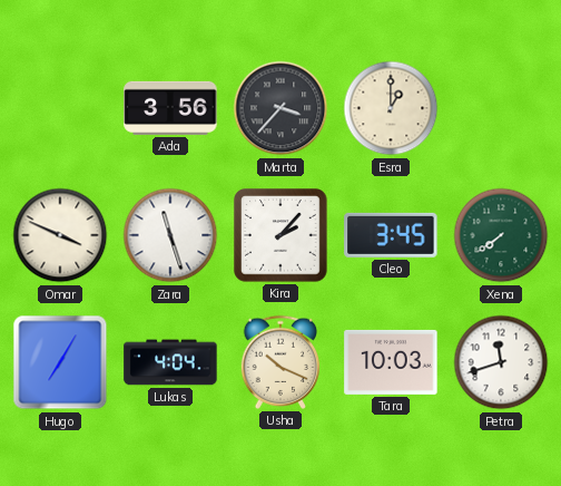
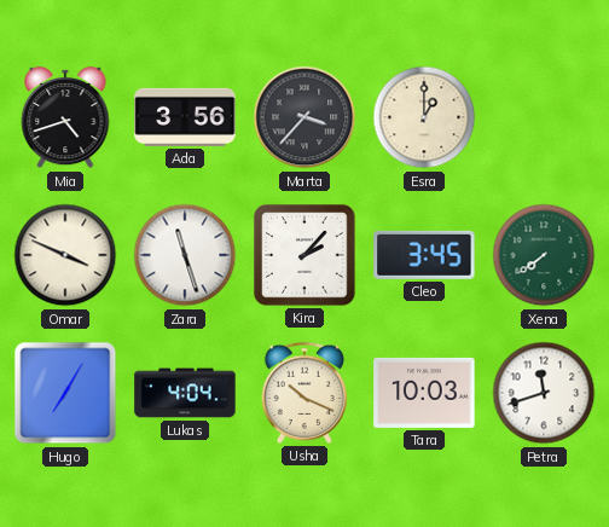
Mia: none -> 4:42
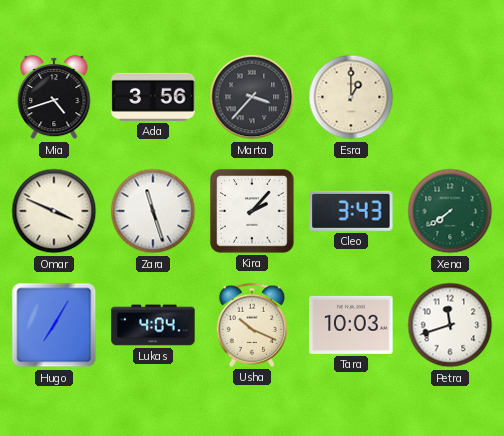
Cleo: 3:45 -> 3:43
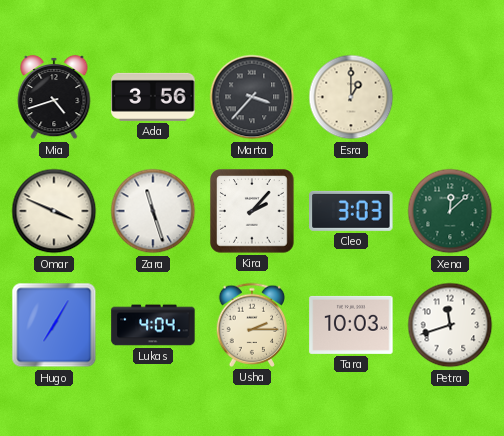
Cleo: 3:43 -> 3:03
Xena: 7:39 -> 12:08
Usha: 10:19 -> 2:15
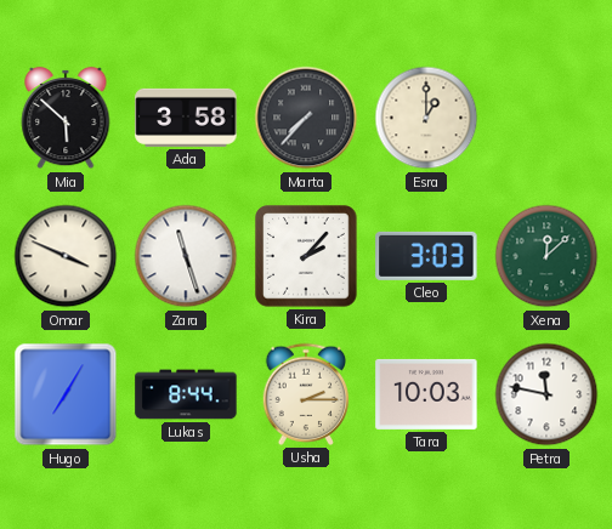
Mia: 4:42 -> 5:52
Ada: 3:56 -> 3:58
Marta: 3:37 -> 7:37
Lukas: 4:04 -> 8:44
Petra: 11:42 -> 11:47
